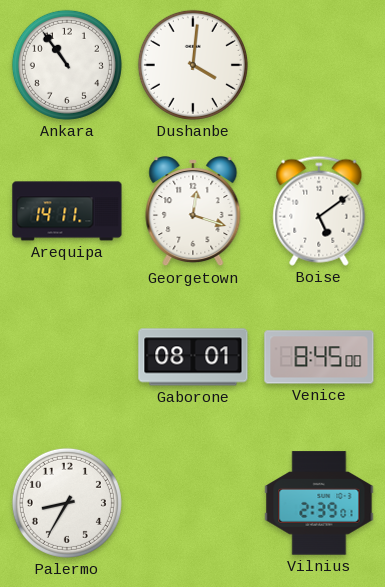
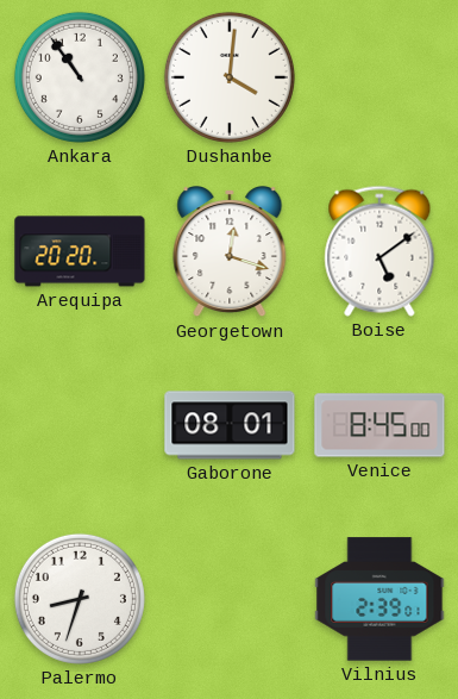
Arequipa: 14:11 -> 20:20
Palermo: 8:35 -> 8:33
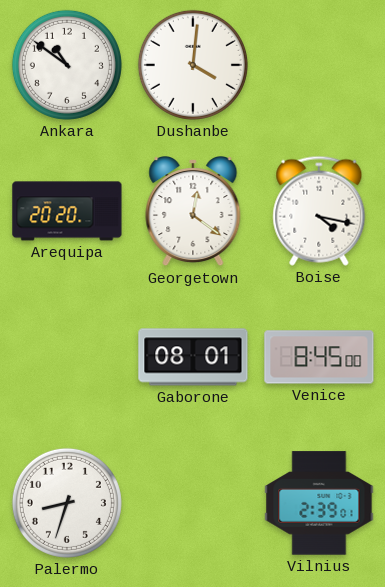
Ankara: 10:54 -> 10:51
Georgetown: 12:18 -> 12:21
Boise: 5:09 -> 4:17
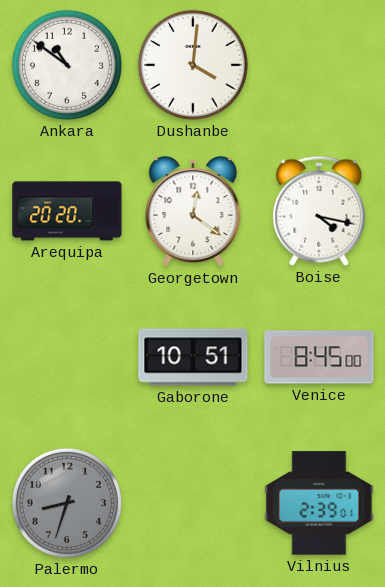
Gaborone: 08:01 -> 10:51
Palermo dial: white -> grey
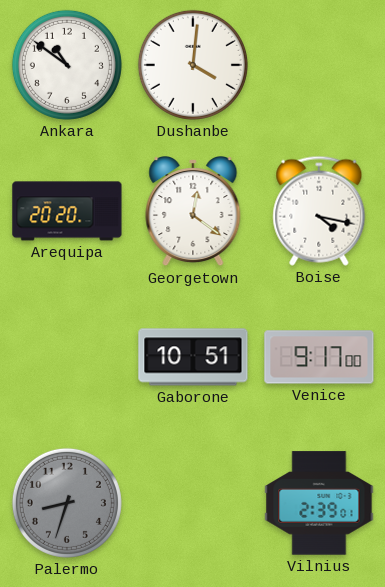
Venice: 8:45 -> 9:17
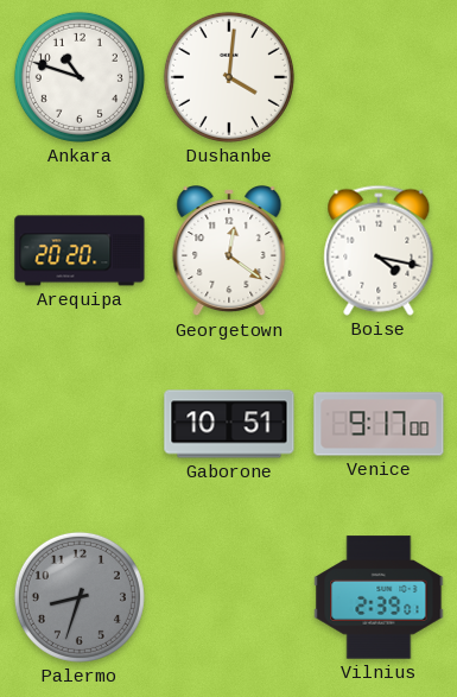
Ankara: 10:51 -> 10:48
